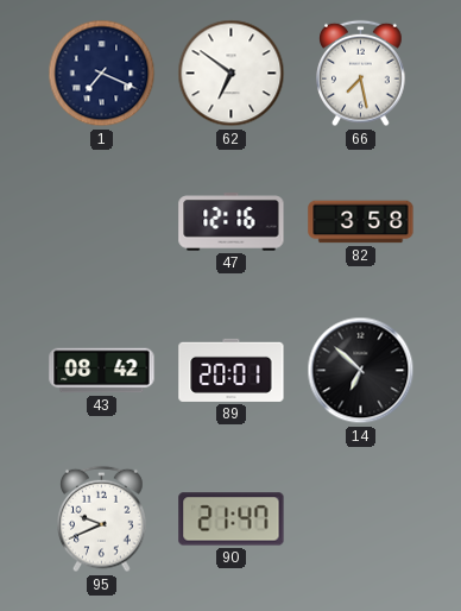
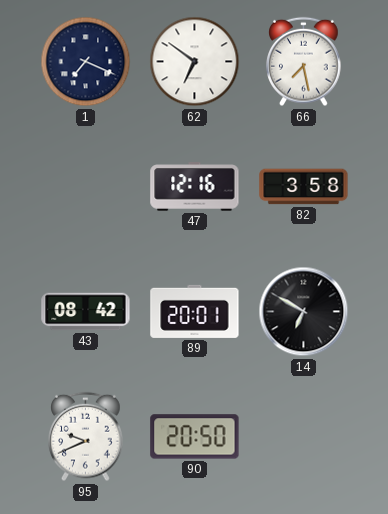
14: 6:52 -> 6:50
90: 21:47 -> 20:50
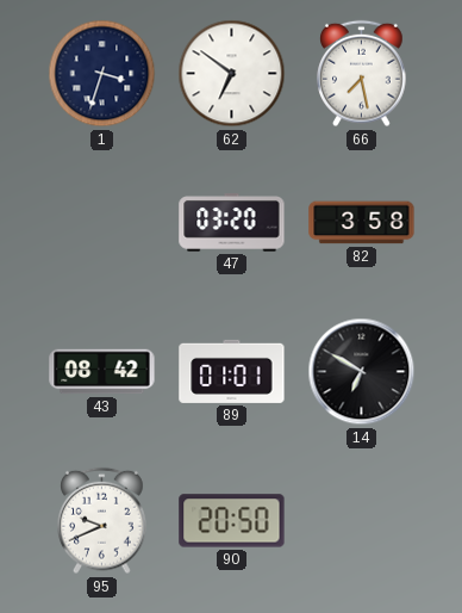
1: 7:19 -> 3:33
47: 12:16 -> 03:20
89: 20:01 -> 01:01
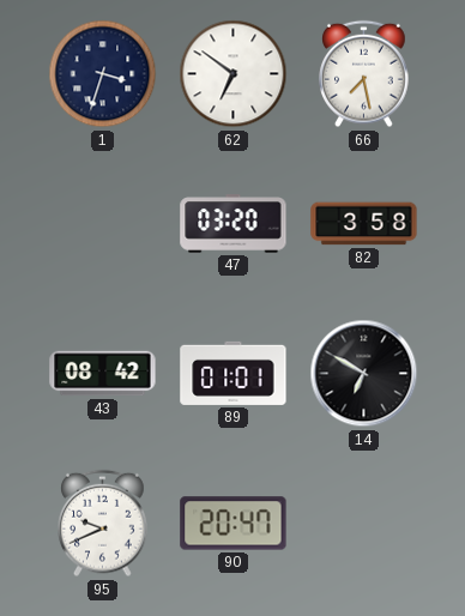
90: 20:50 -> 20:47
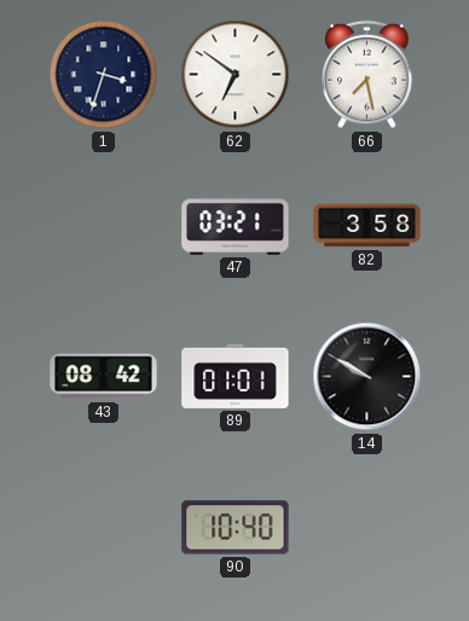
47: 03:20 -> 03:21
14: 6:50 -> 9:50
95: 9:41 -> none
90: 20:47 -> 10:40
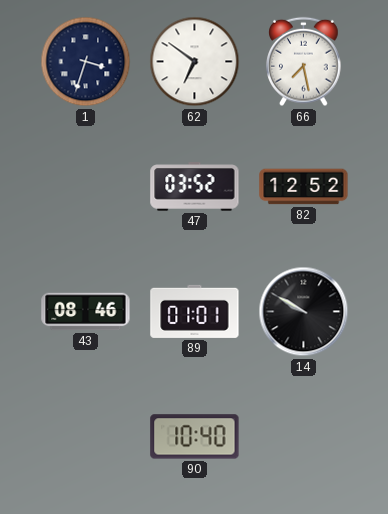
47: 03:21 -> 03:52
82: 3:58 -> 12:52
43: 08:42 -> 08:46
